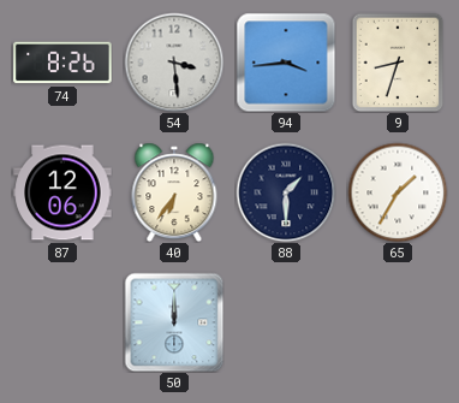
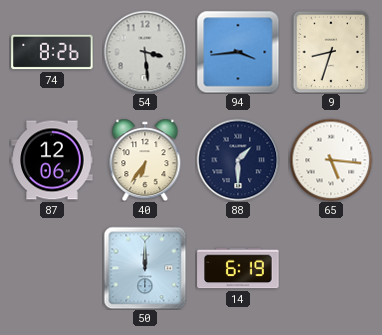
65: 1:35 -> 5:16
14: none -> 6:19
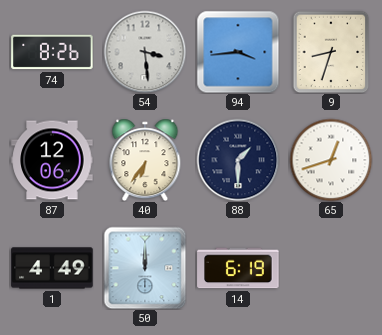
65: 5:16 -> 12:42
1: none -> 4:49
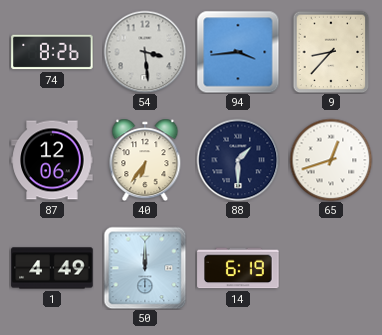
9: 8:33 -> 8:37
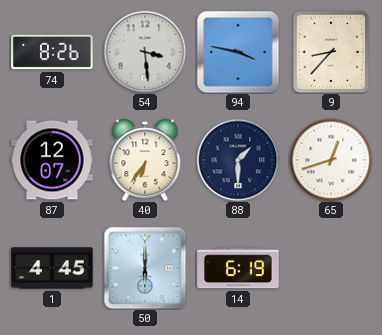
94: 3:44 -> 3:47
87: 12:06 -> 12:07
1: 4:49 -> 4:45
50: 12:00 -> 6:00
